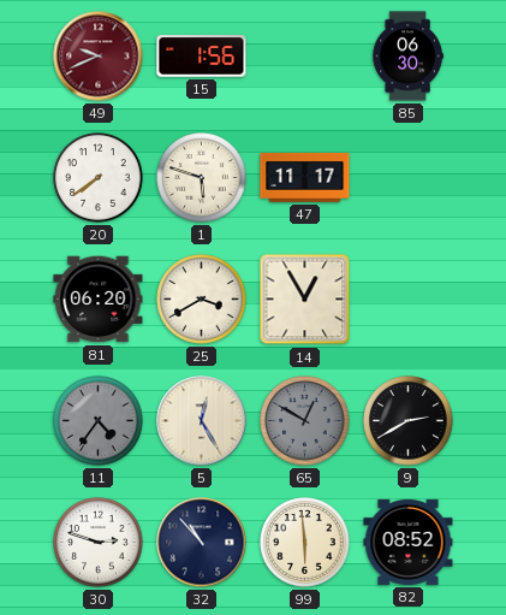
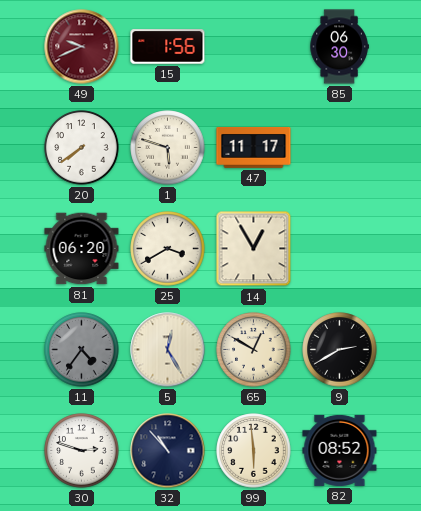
65 dial: grey -> cream
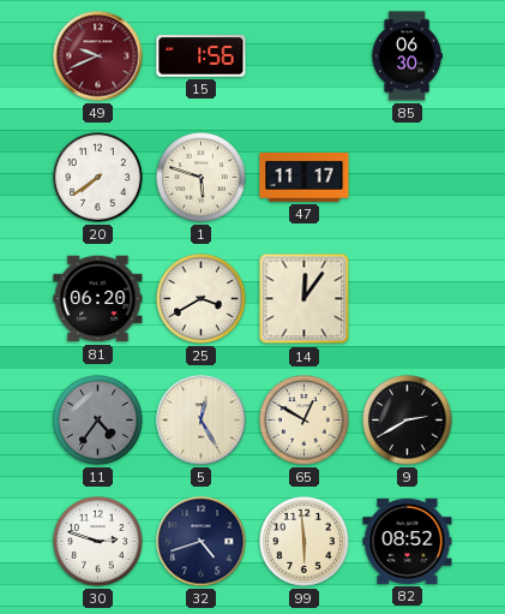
14: 12:55 -> 12:06
32: 10:53 -> 4:42
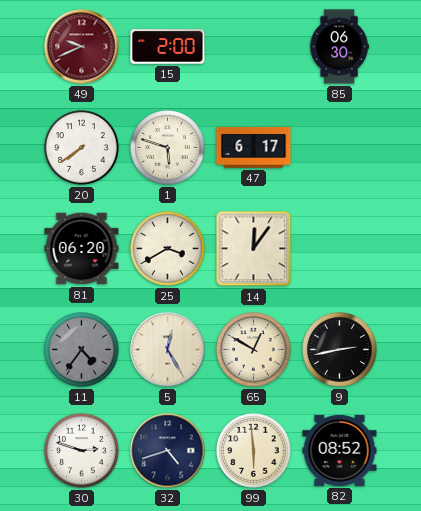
15: 1:56 -> 2:00
47: 11:17 -> 6:17
9: 2:40 -> 2:43
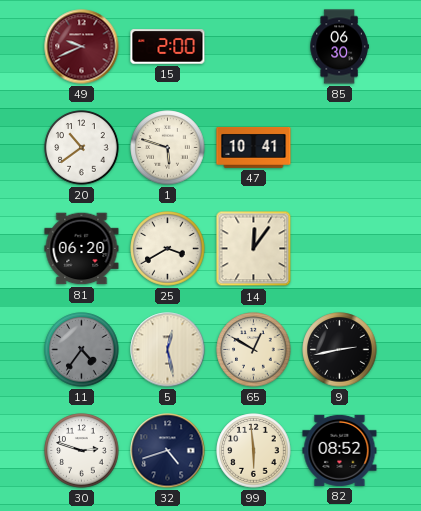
20: 7:39 -> 10:39
47: 6:17 -> 10:41
5: 12:25 -> 12:28
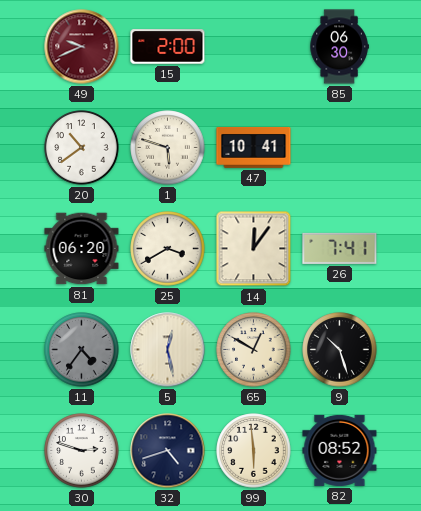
26: none -> 7:41
9: 2:43 -> 10:27
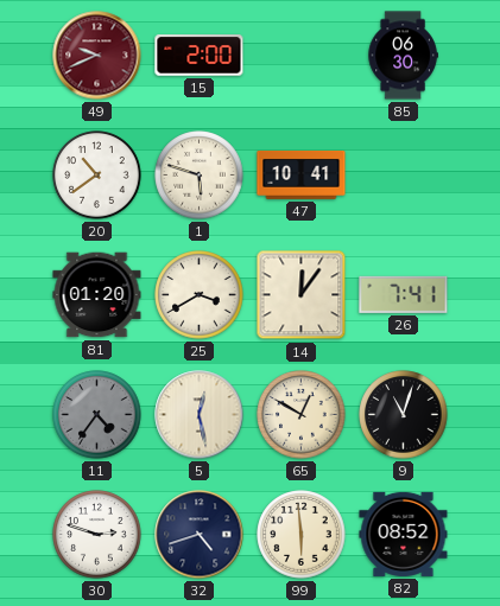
81: 06:20 -> 01:20
9: 10:27 -> 11:03
